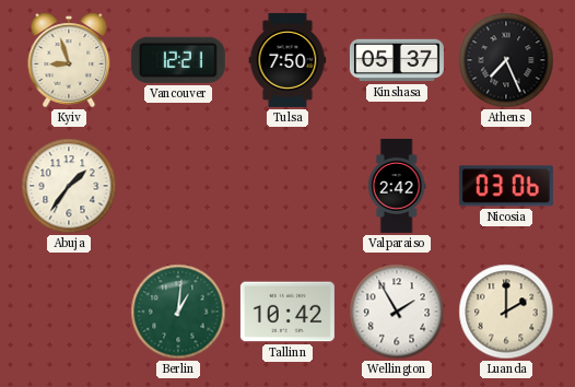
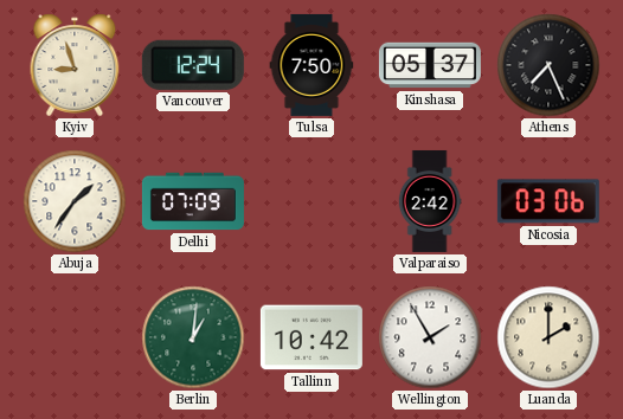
Vancouver: 12:21 -> 12:24
Delhi: none -> 07:09
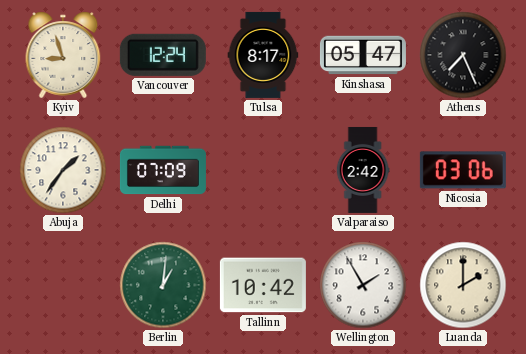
Tulsa: 7:50 -> 8:17
Kinshasa: 05:37 -> 05:47
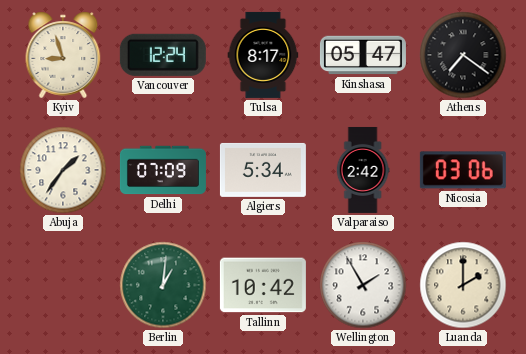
Athens: 7:26 -> 7:21
Algiers: none -> 5:34
